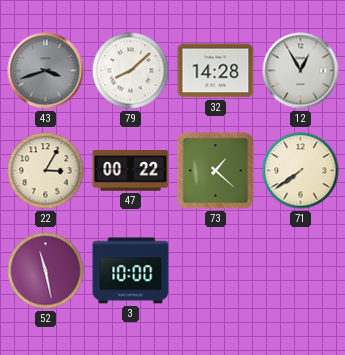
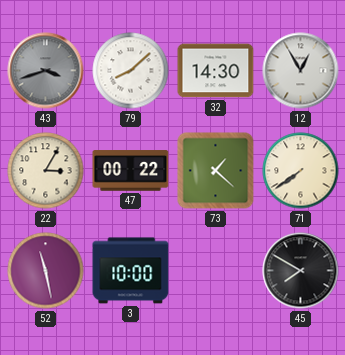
32: 14:28 -> 14:30
45: none -> 7:50
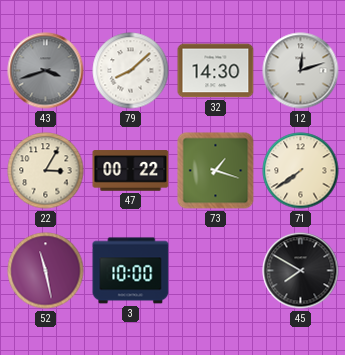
12: 12:55 -> 12:12
73: 1:22 -> 1:18
